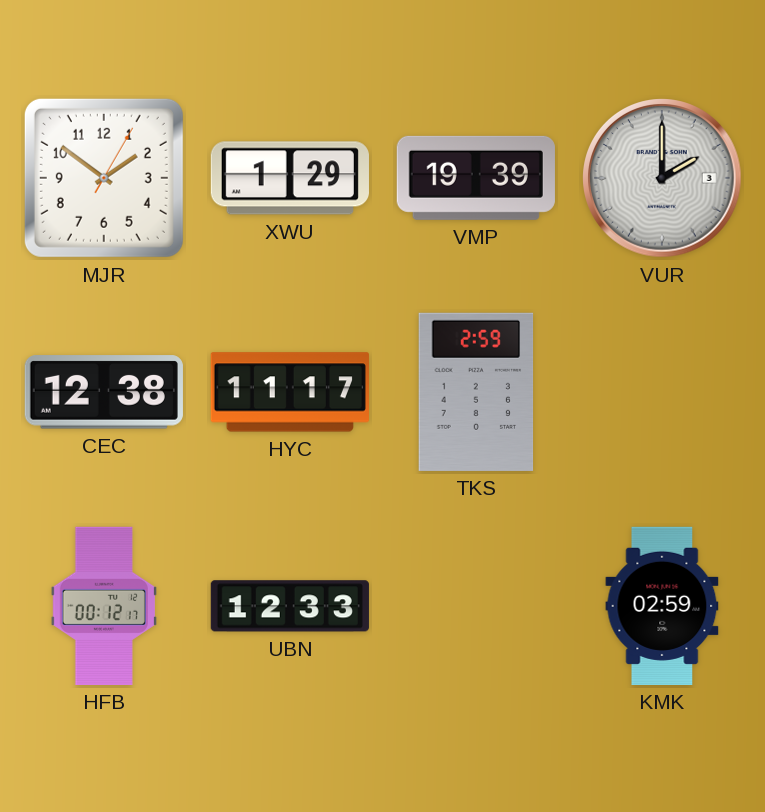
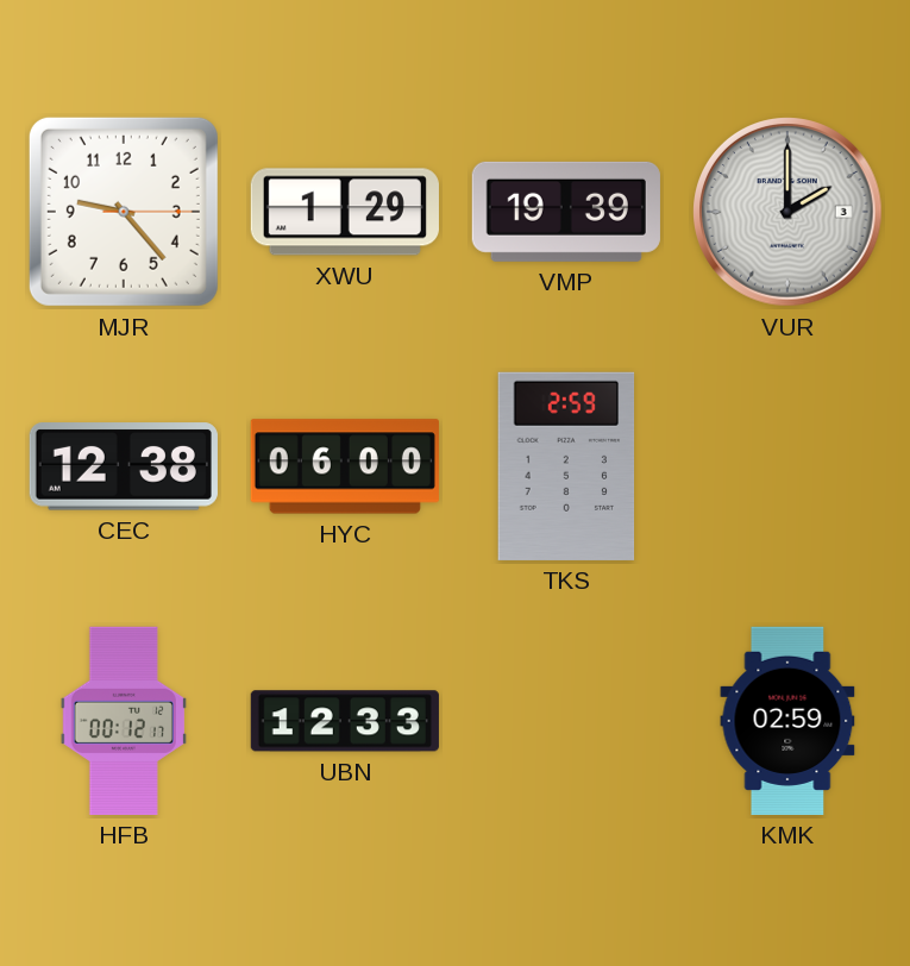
MJR: 1:51 -> 9:23
HYC: 11:17 -> 06:00
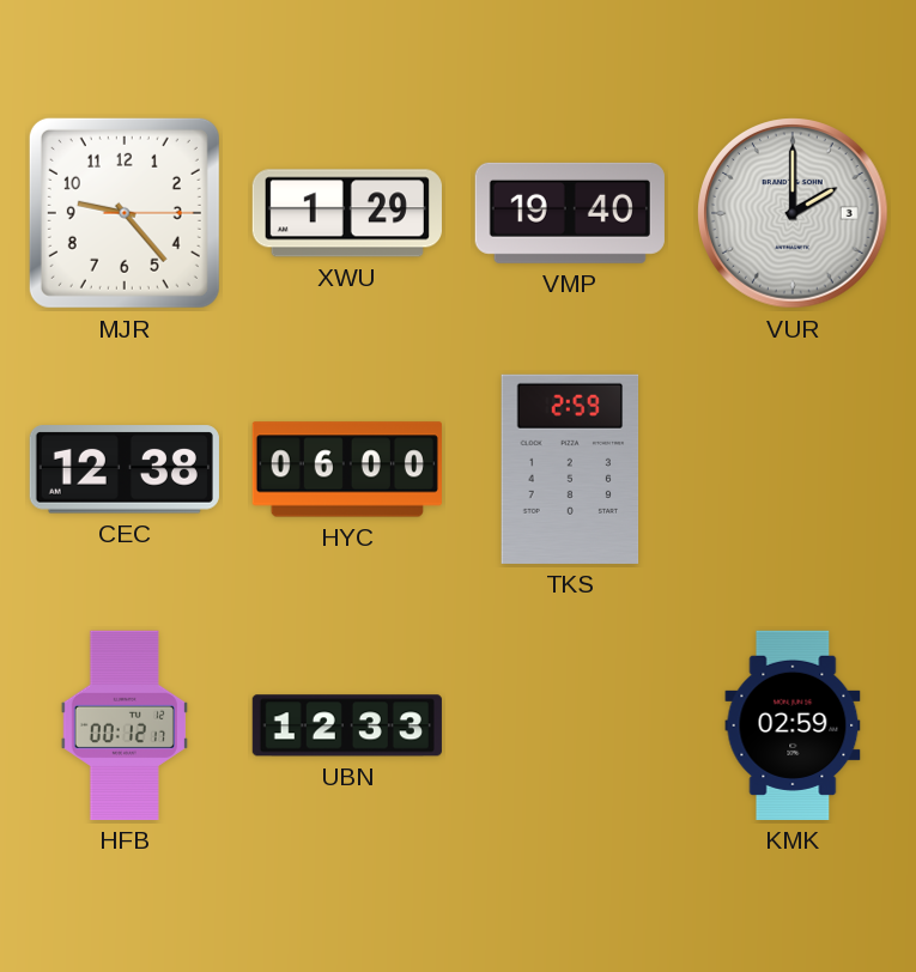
VMP: 19:39 -> 19:40
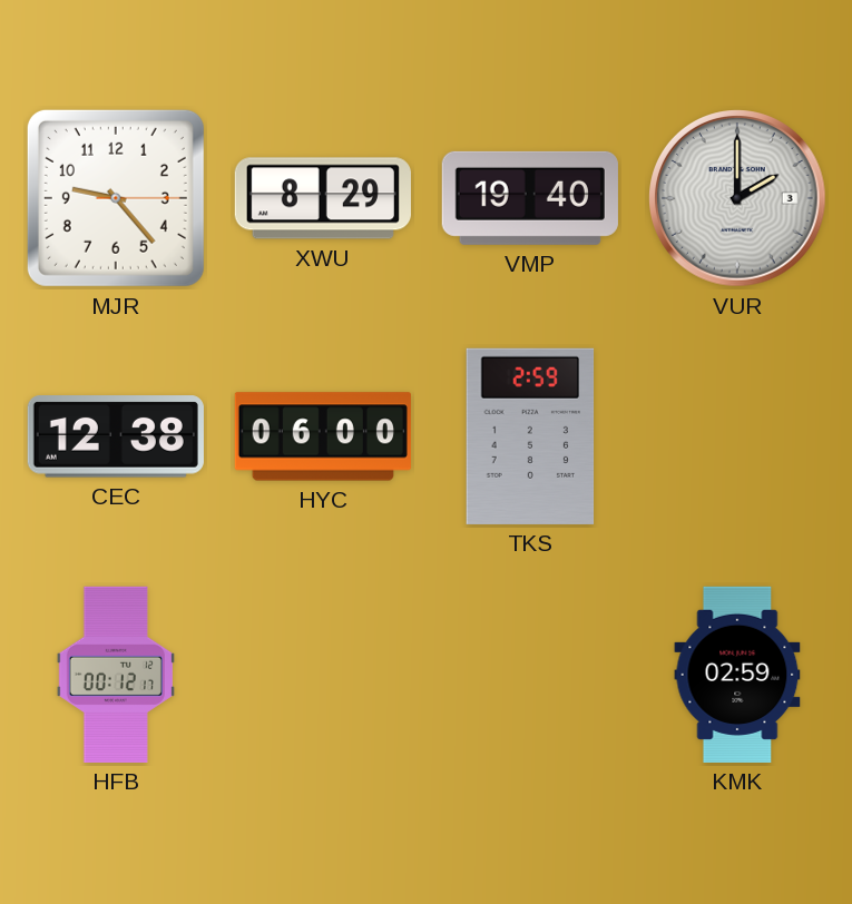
XWU: 1:29 -> 8:29
UBN: 12:33 -> none
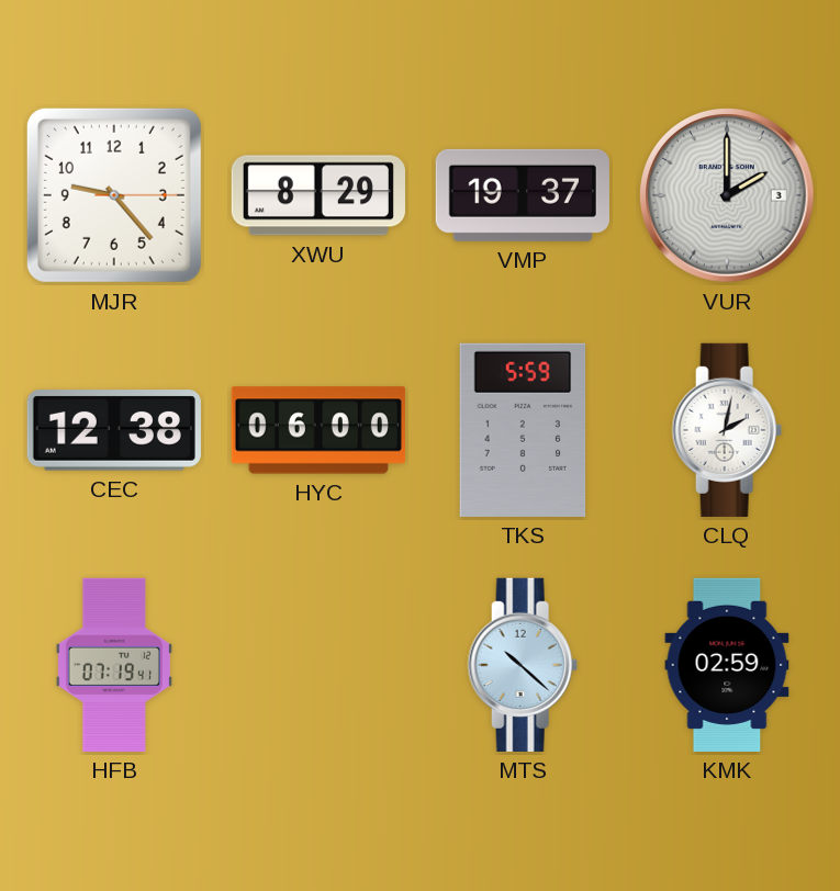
VMP: 19:40 -> 19:37
TKS: 2:59 -> 5:59
CLQ: none -> 2:02
HFB: 00:12 -> 07:19
MTS: none -> 10:22
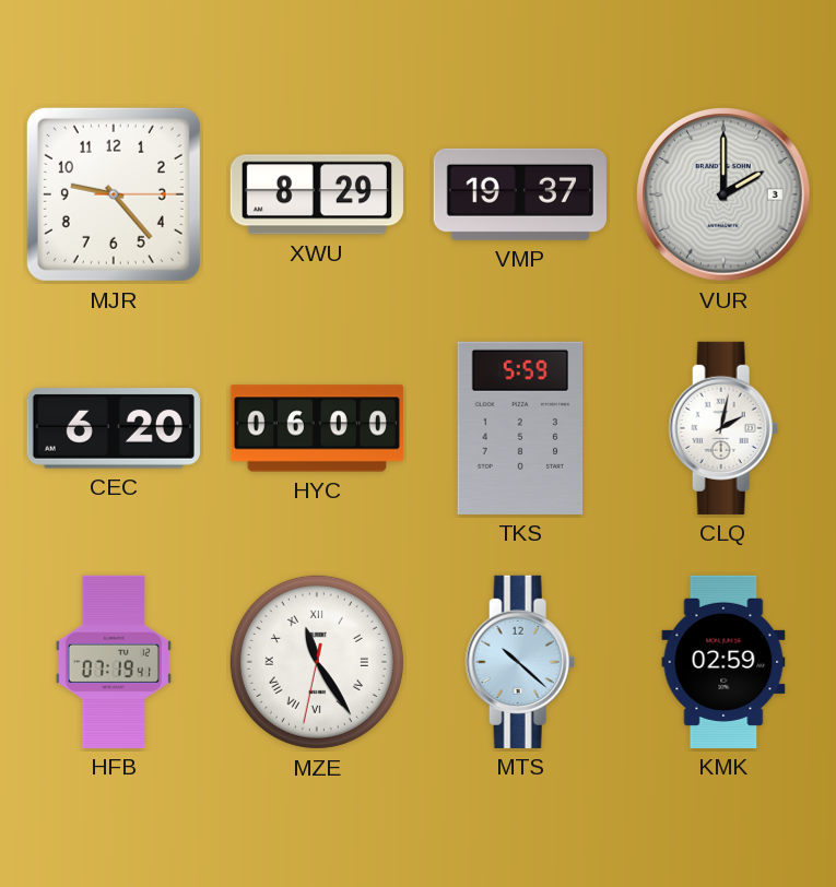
CEC: 12:38 -> 6:20
MZE: none -> 11:24
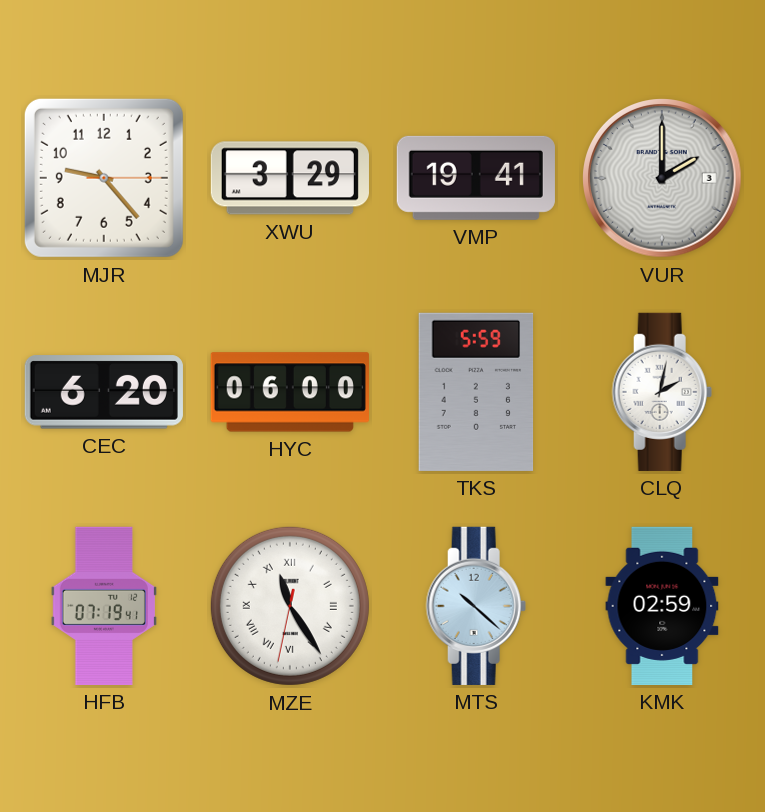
XWU: 8:29 -> 3:29
VMP: 19:37 -> 19:41
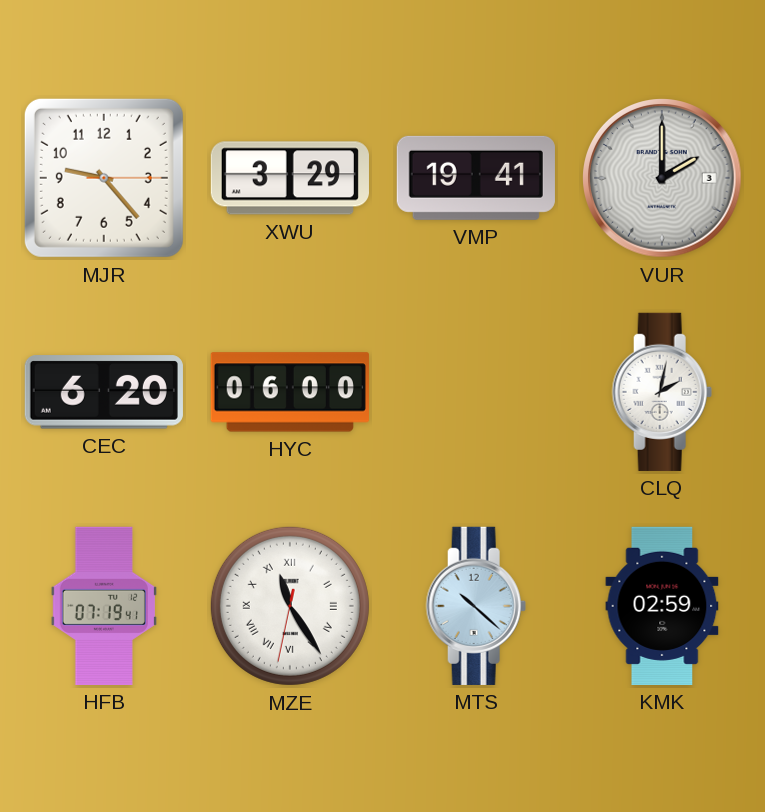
TKS: 5:59 -> none
